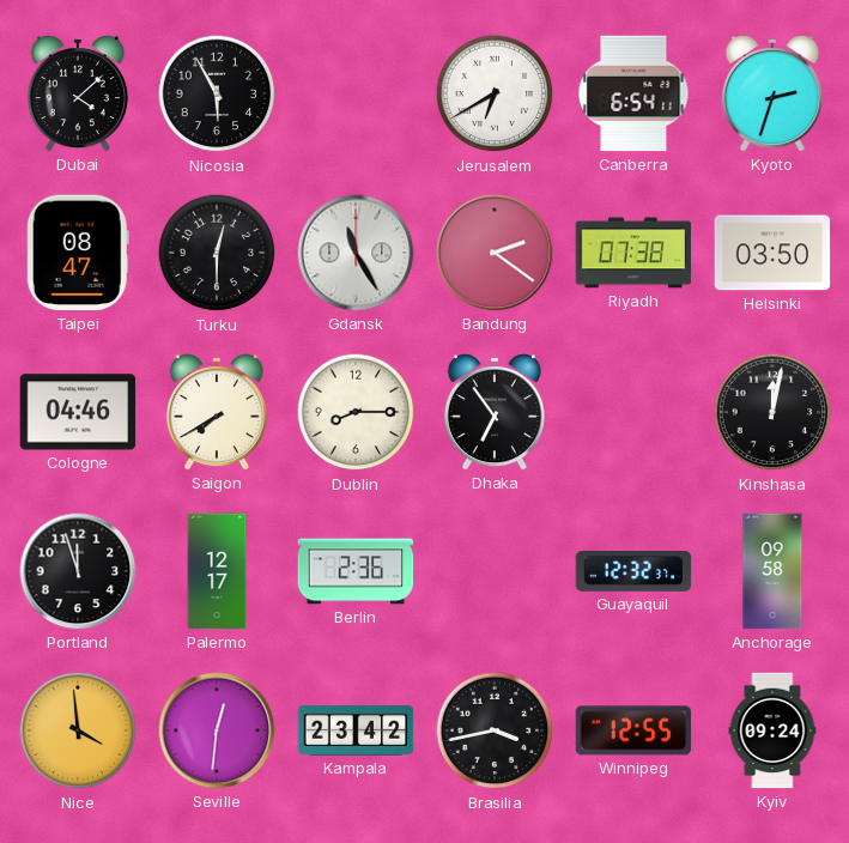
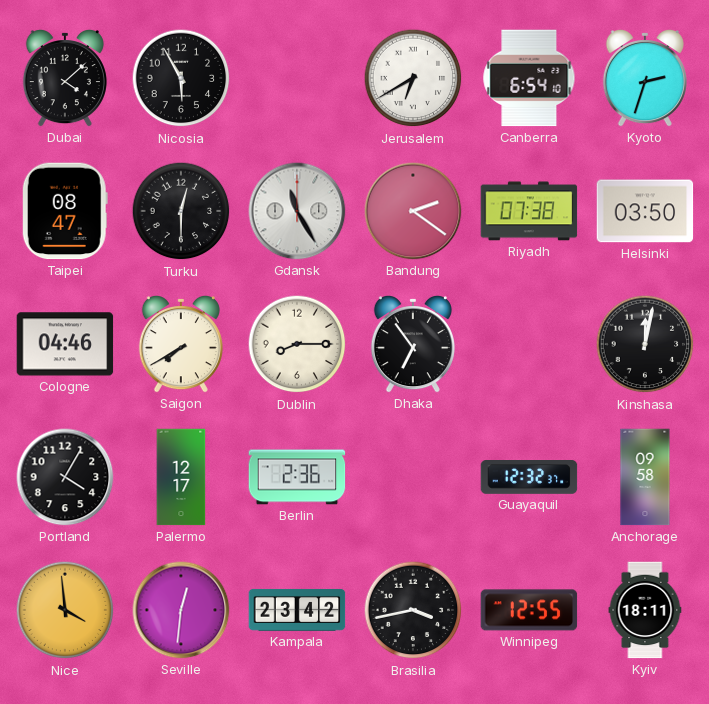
Canberra: 6:54:11 -> 6:54:10
Portland: 11:57 -> 4:05
Kyiv: 09:24 -> 18:11
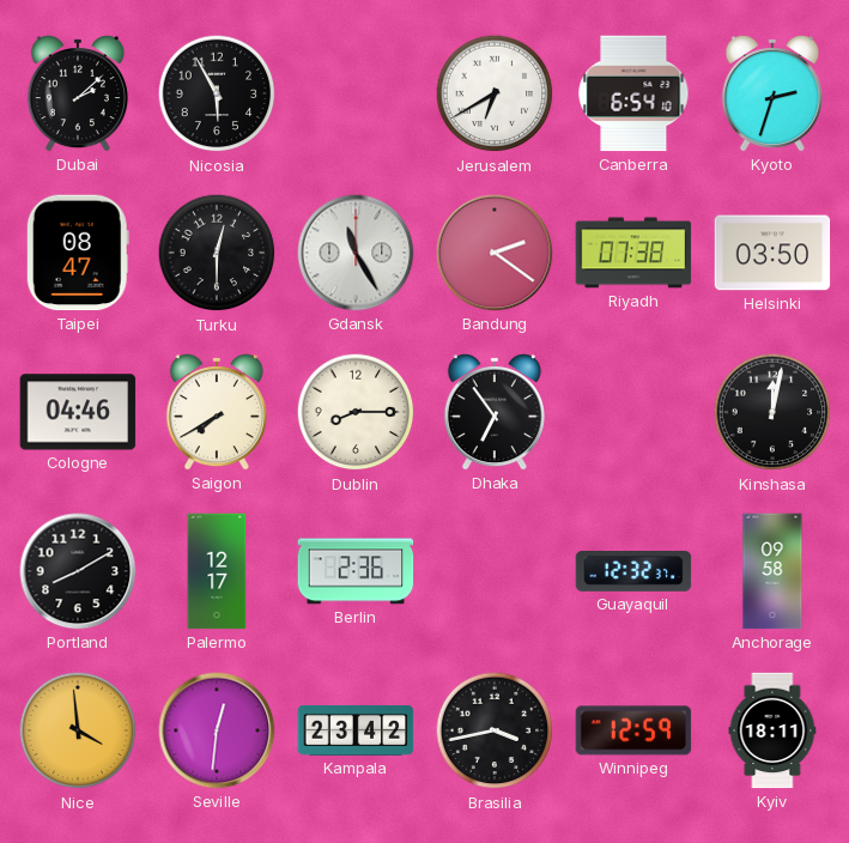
Dubai: 4:08 -> 2:08
Portland: 4:05 -> 8:10
Winnipeg: 12:55 -> 12:59
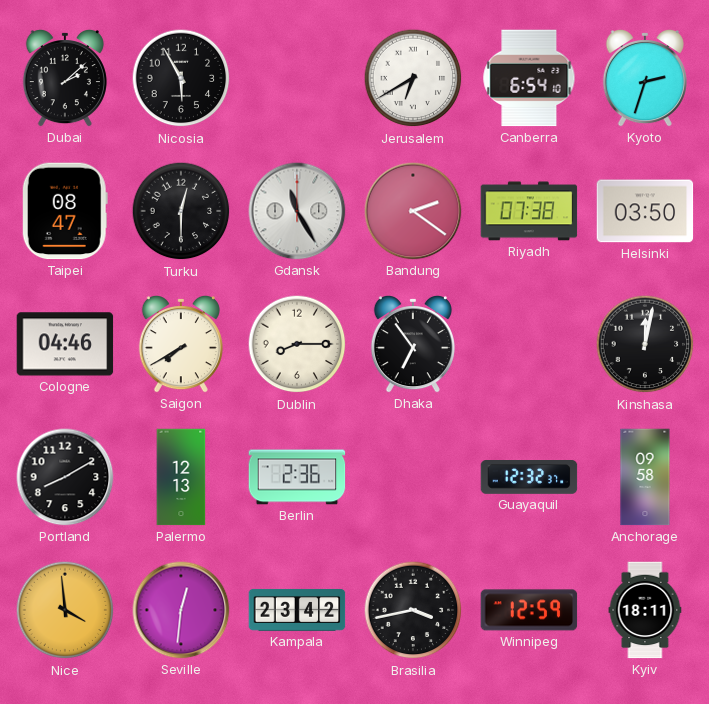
Palermo: 12:17 -> 12:13
